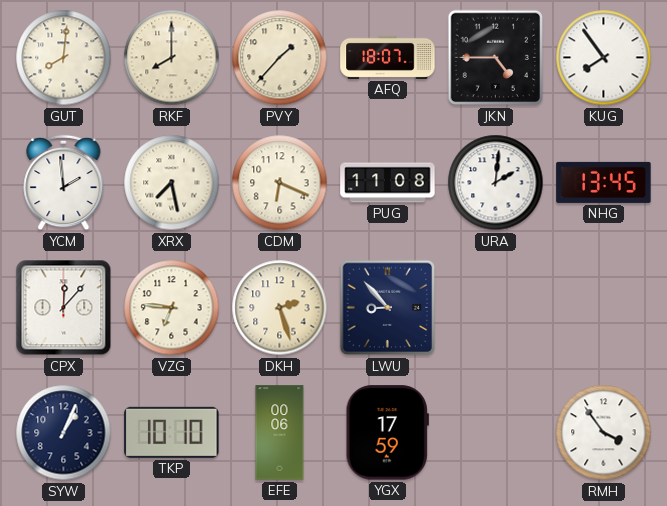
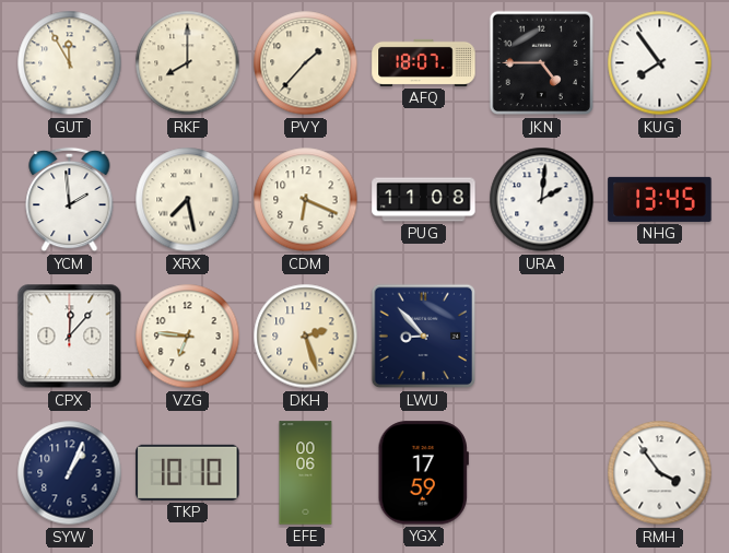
GUT: 8:01 -> 11:55
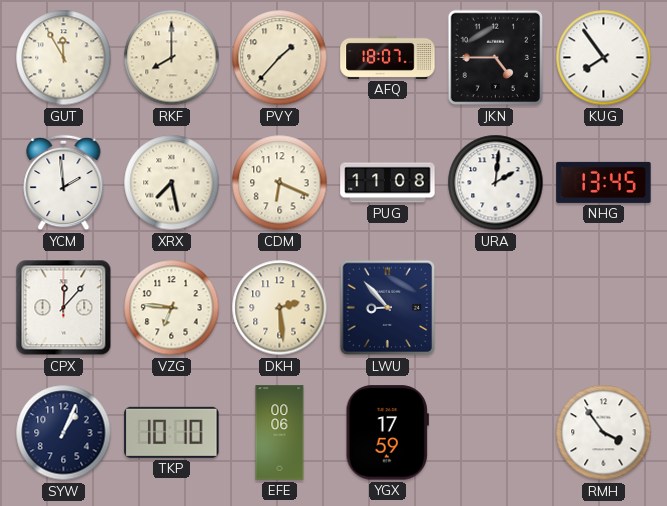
DKH: 2:27 -> 2:29
